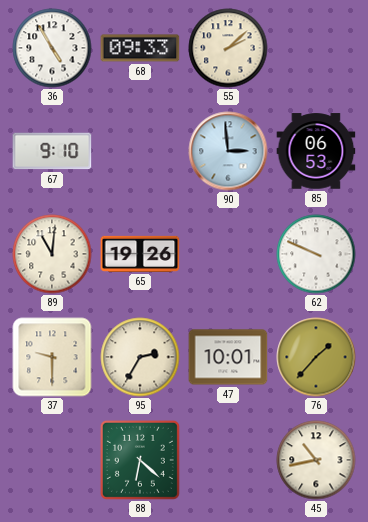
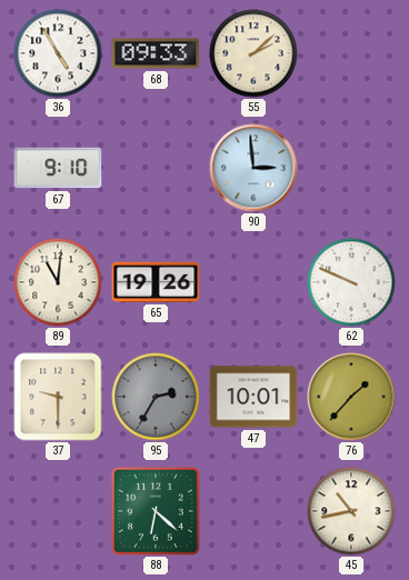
85: 06:53 -> none
95 dial: cream -> grey
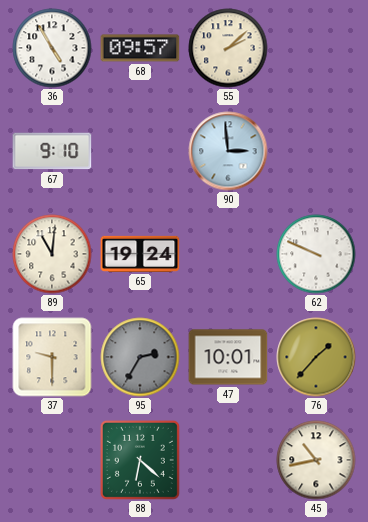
68: 09:33 -> 09:57
65: 19:26 -> 19:24
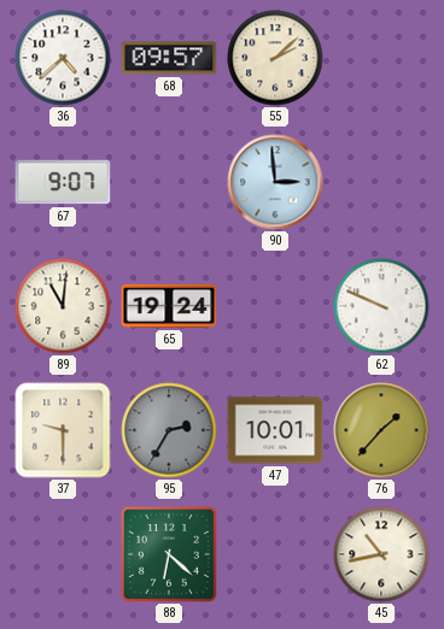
36: 4:55 -> 4:38
67: 9:10 -> 9:07
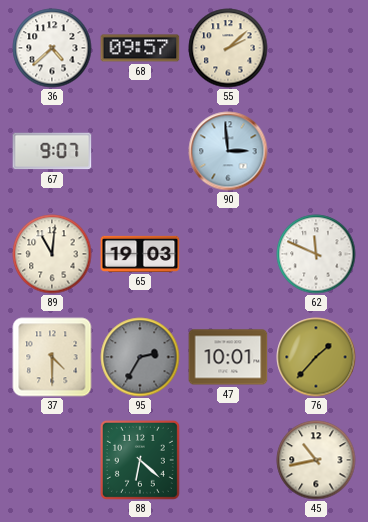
65: 19:24 -> 19:03
62: 9:49 -> 11:49
37: 9:30 -> 4:30
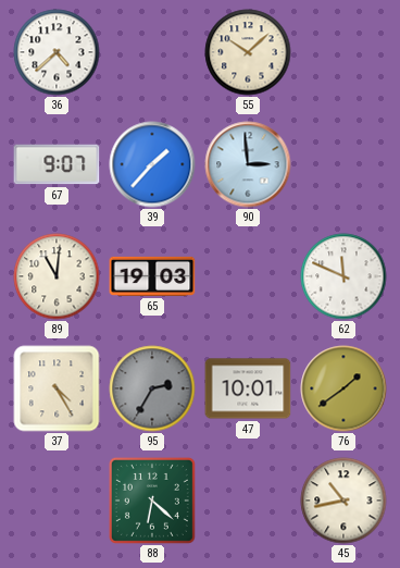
68: 09:57 -> none
55: 2:08 -> 10:08
39: none -> 1:37
37: 4:30 -> 4:25
76: 1:37 -> 1:39
